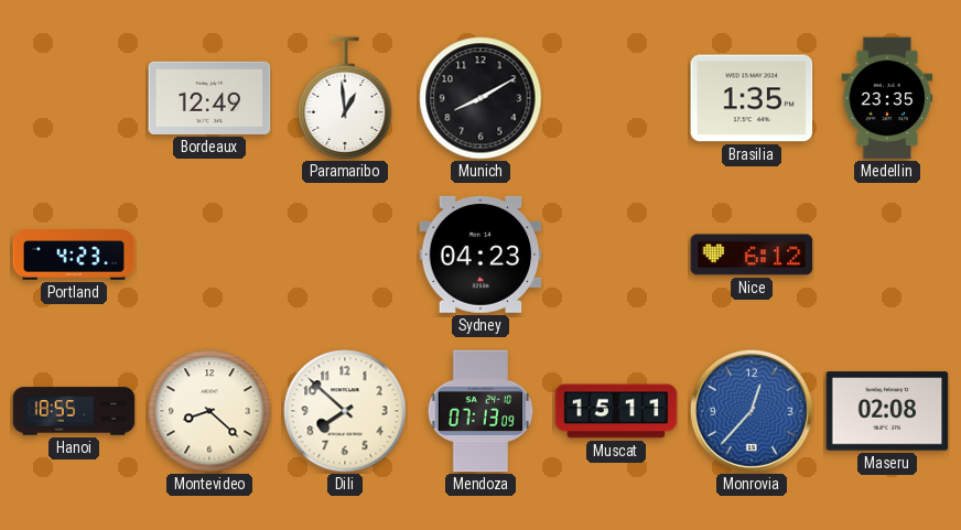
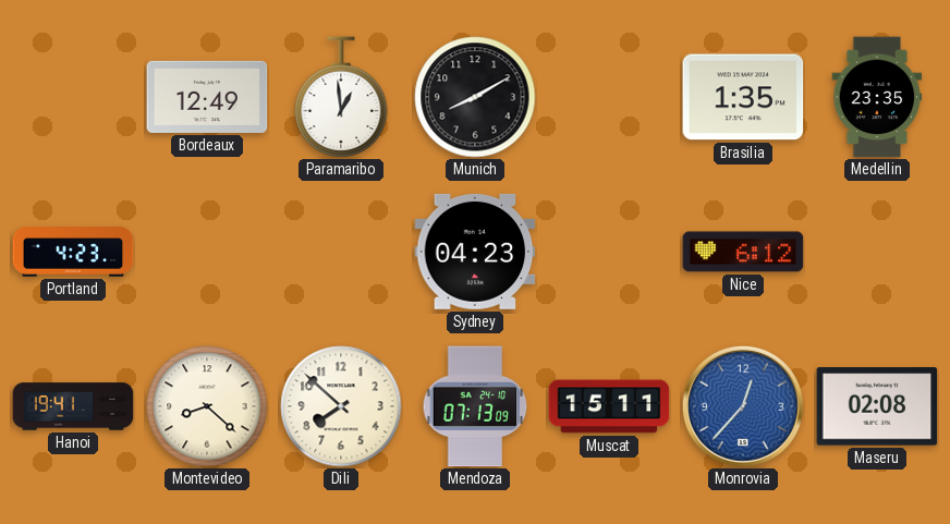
Hanoi: 18:55 -> 19:41
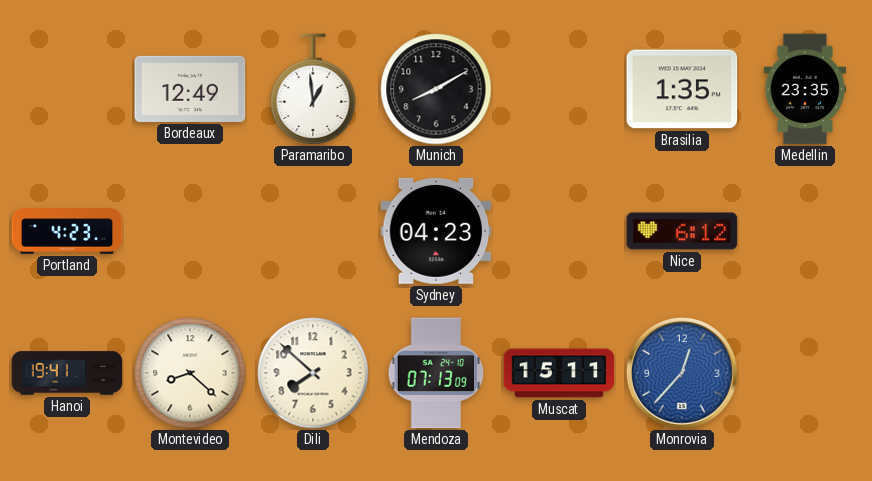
Maseru: 02:08 -> none
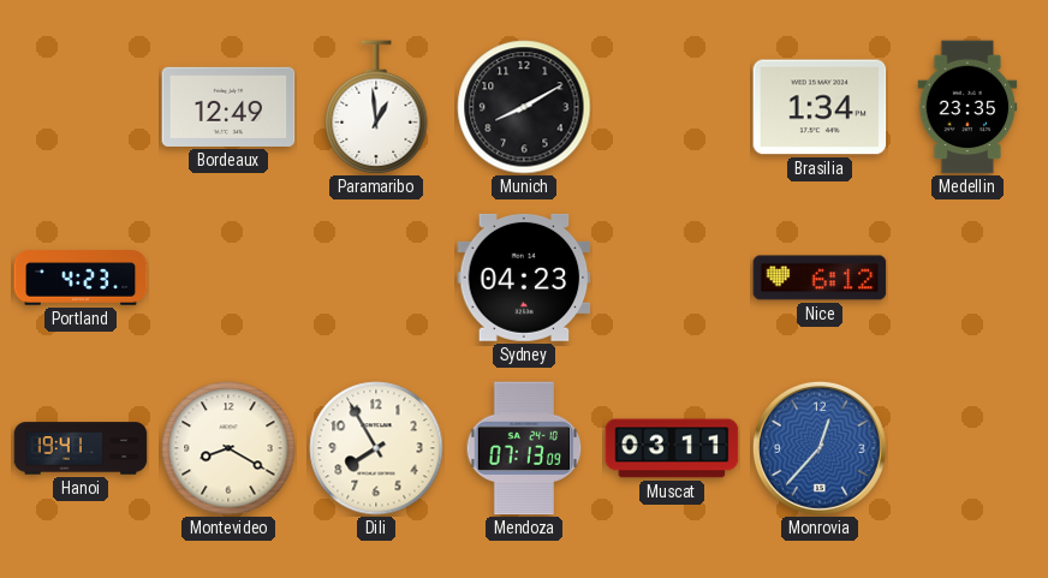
Brasilia: 1:35 -> 1:34
Montevideo: 8:22 -> 8:20
Dili: 7:52 -> 7:55
Muscat: 15:11 -> 03:11
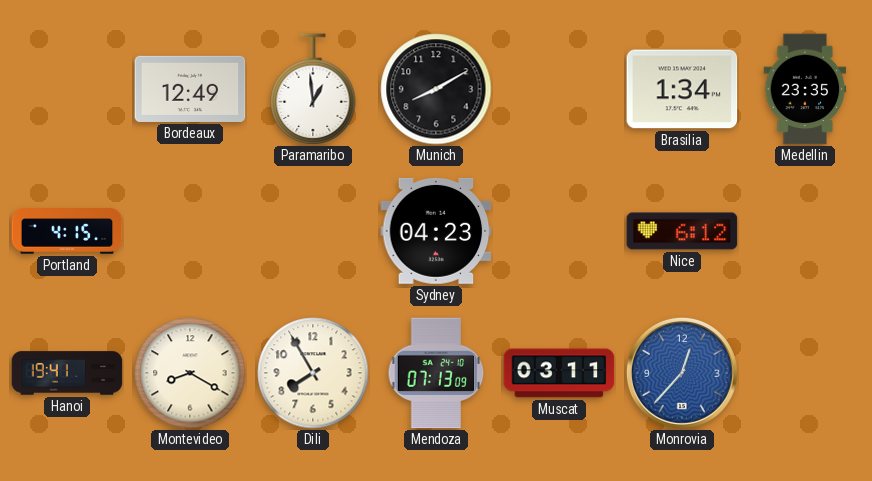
Portland: 4:23 -> 4:15
